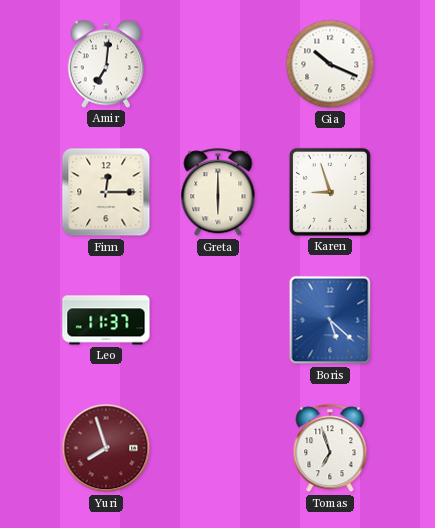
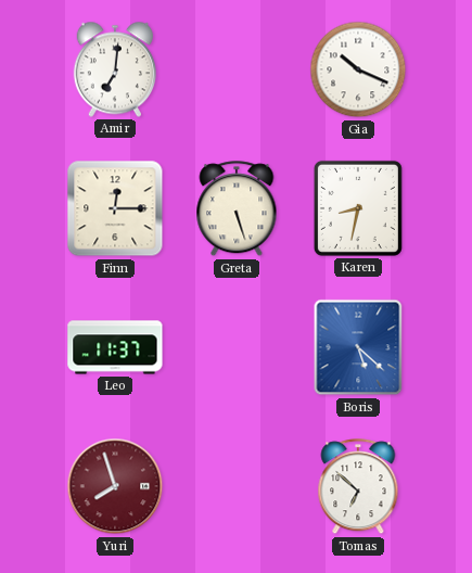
Greta: 6:00 -> 5:27
Karen: 8:57 -> 8:32
Tomas: 6:57 -> 6:52
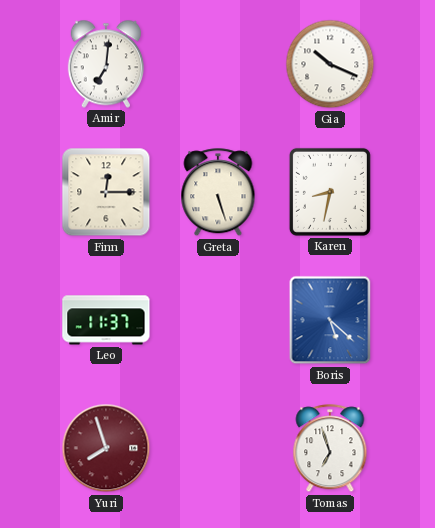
Tomas: 6:52 -> 6:57
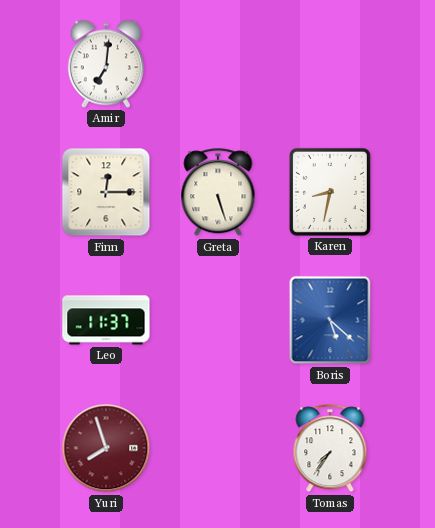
Gia: 10:19 -> none
Tomas: 6:57 -> 7:36
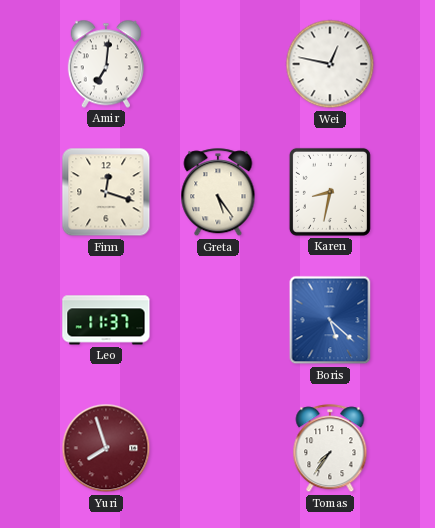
Wei: none -> 12:47
Finn: 12:15 -> 12:18
Greta: 5:27 -> 5:24
